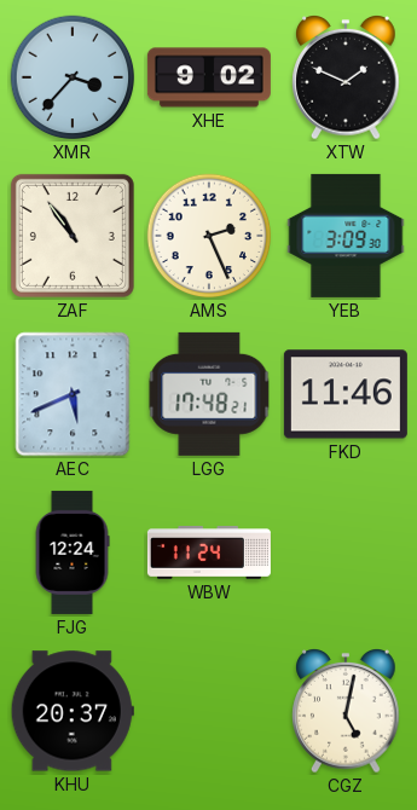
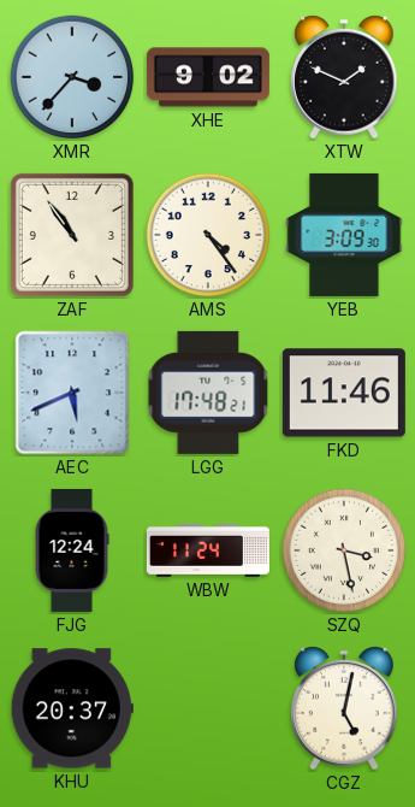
AMS: 2:26 -> 4:24
SZQ: none -> 3:28
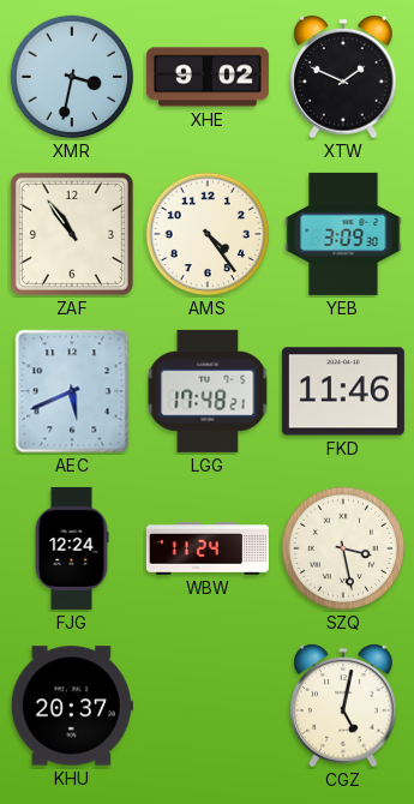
XMR: 3:37 -> 3:32
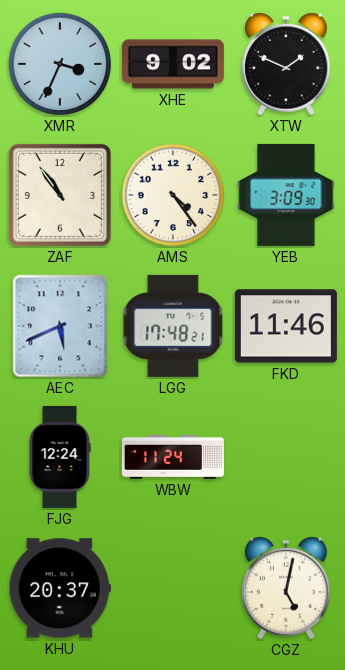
XMR: 3:32 -> 3:34
SZQ: 3:28 -> none
